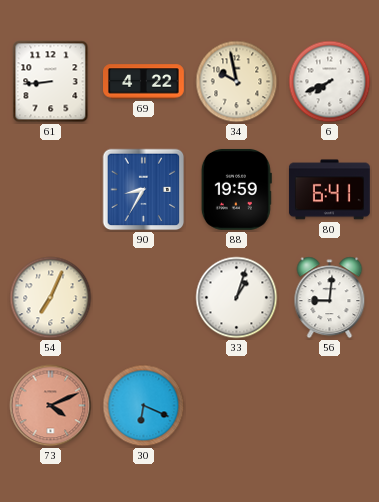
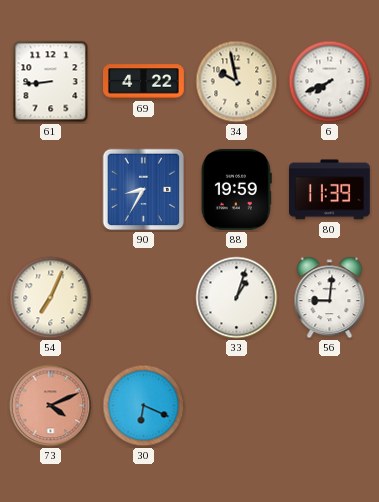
80: 6:41 -> 11:39
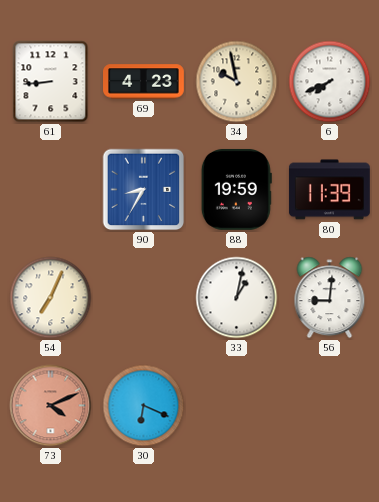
69: 4:22 -> 4:23
33: 1:03 -> 1:02
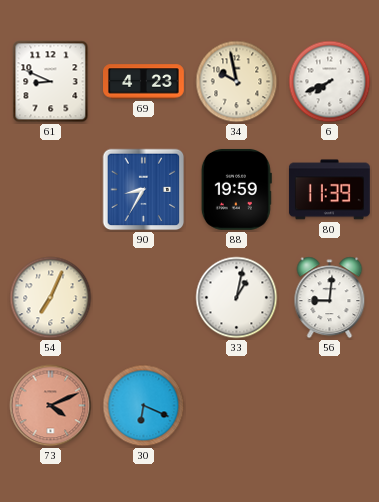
61: 8:44 -> 8:49
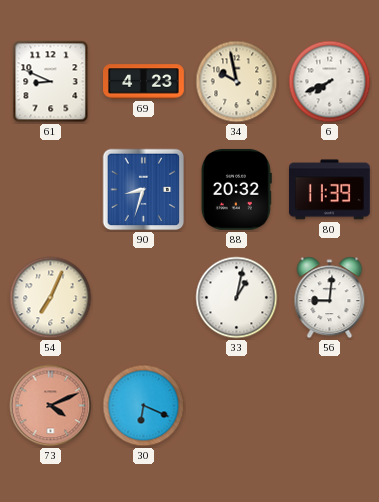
90: 8:35 -> 8:33
88: 19:59 -> 20:32
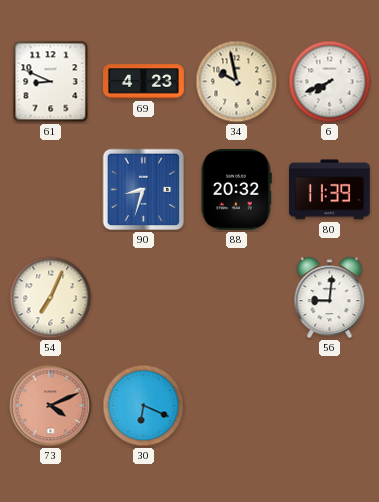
33: 1:02 -> none
